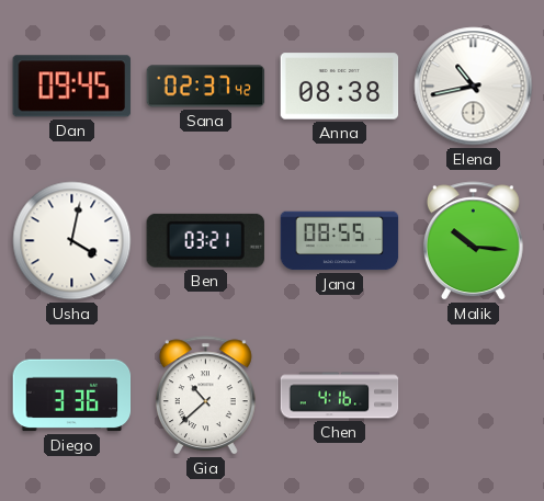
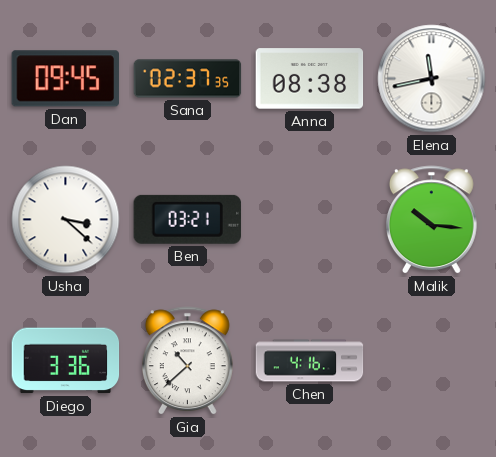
Sana: 02:37:42 -> 02:37:35
Elena: 10:43 -> 11:43
Usha: 4:02 -> 3:22
Jana: 08:55 -> none
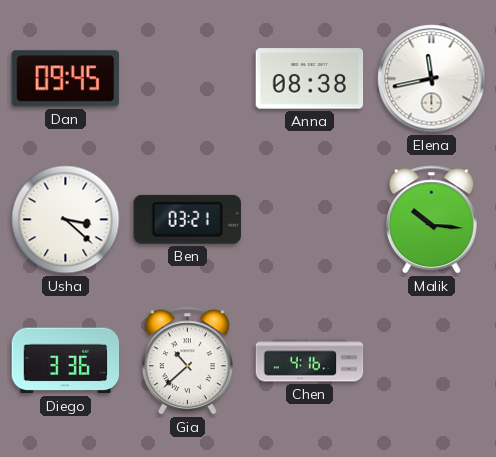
Sana: 02:37 -> none
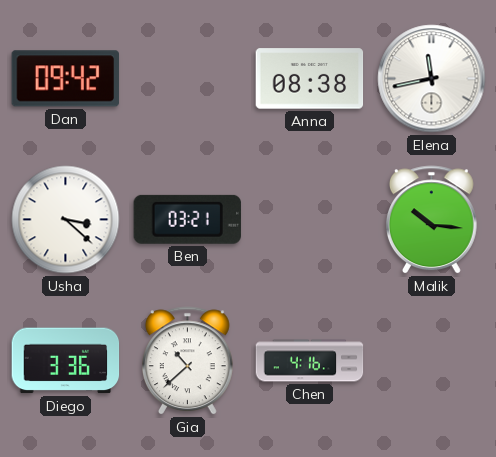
Dan: 09:45 -> 09:42
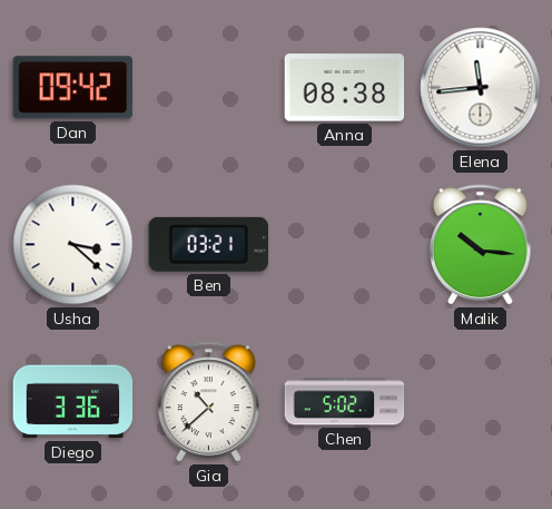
Elena: 11:43 -> 11:44
Chen: 4:16 -> 5:02
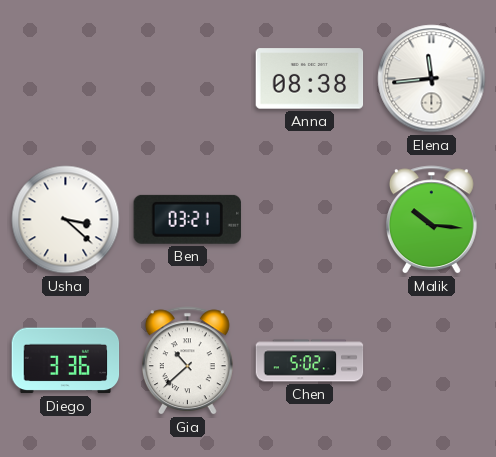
Dan: 09:42 -> none
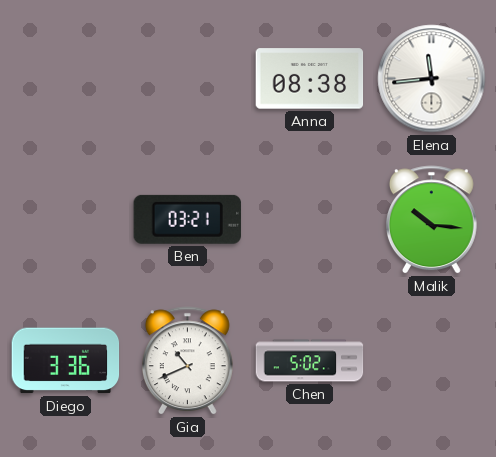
Usha: 3:22 -> none
Gia: 10:38 -> 10:41
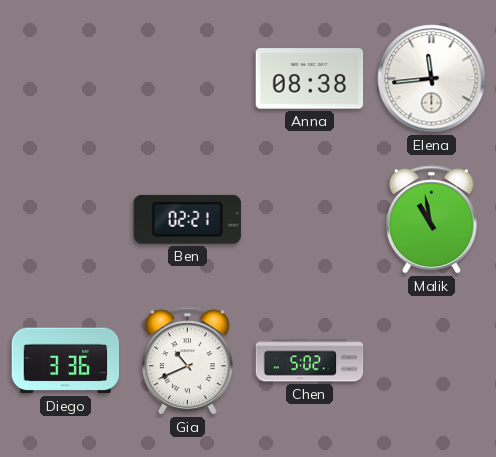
Ben: 03:21 -> 02:21
Malik: 10:16 -> 10:58
